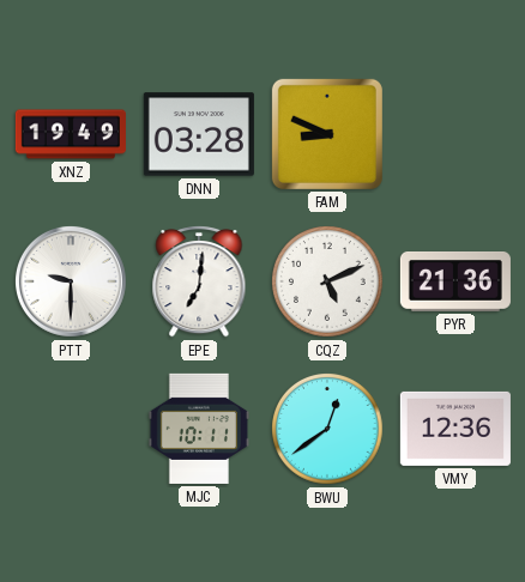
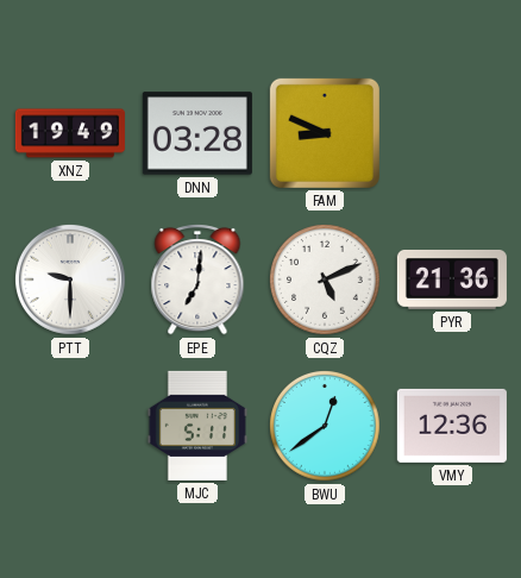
MJC: 10:11 -> 5:11
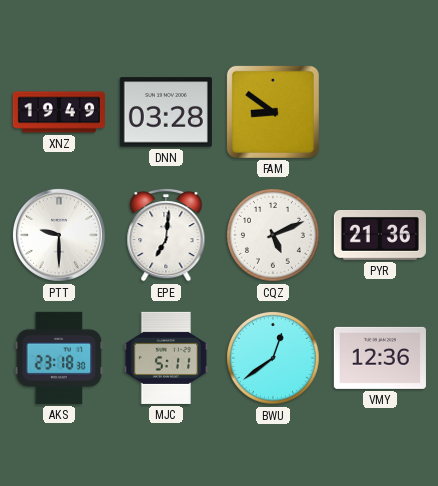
FAM: 8:49 -> 8:51
AKS: none -> 23:18
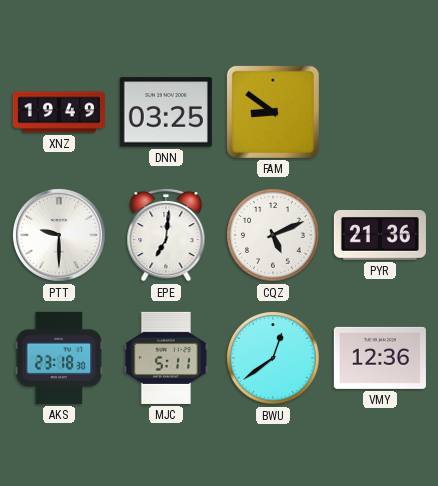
DNN: 03:28 -> 03:25
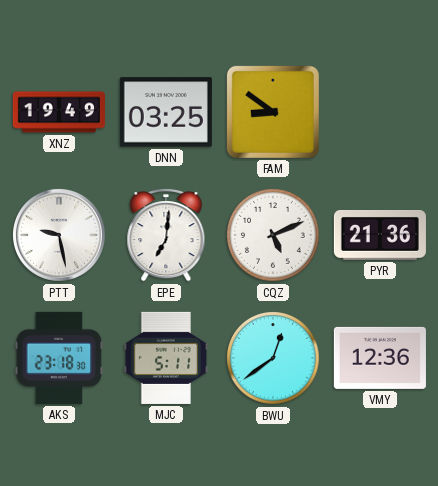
PTT: 9:30 -> 9:28
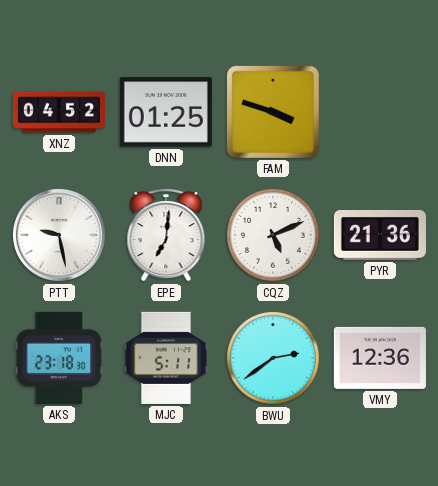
XNZ: 19:49 -> 04:52
DNN: 03:25 -> 01:25
FAM: 8:51 -> 3:48
BWU: 12:39 -> 2:39
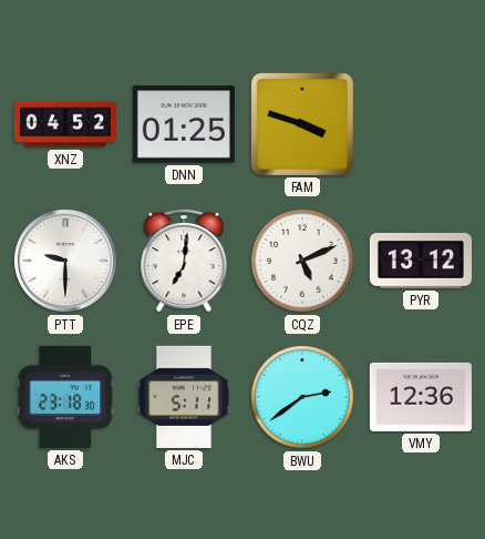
PTT: 9:28 -> 9:30
PYR: 21:36 -> 13:12
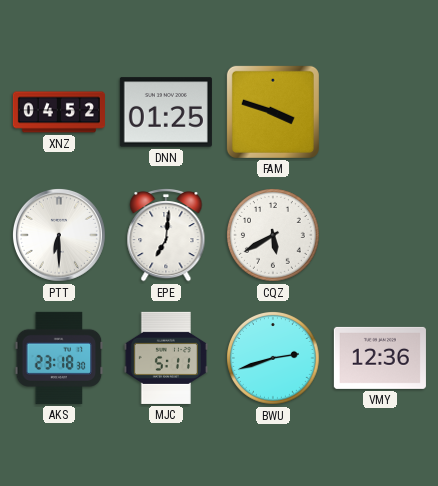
PTT: 9:30 -> 6:30
CQZ: 5:11 -> 5:40
PYR: 13:12 -> none
BWU: 2:39 -> 2:42
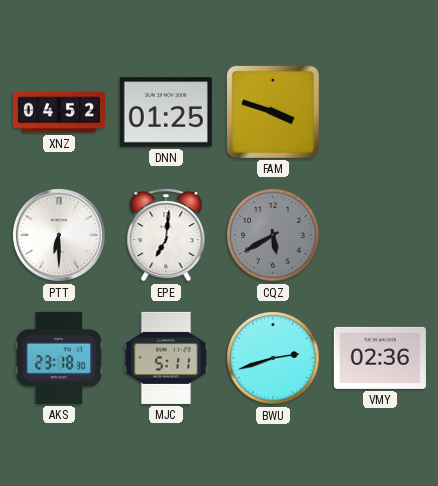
CQZ dial: white -> grey
VMY: 12:36 -> 02:36
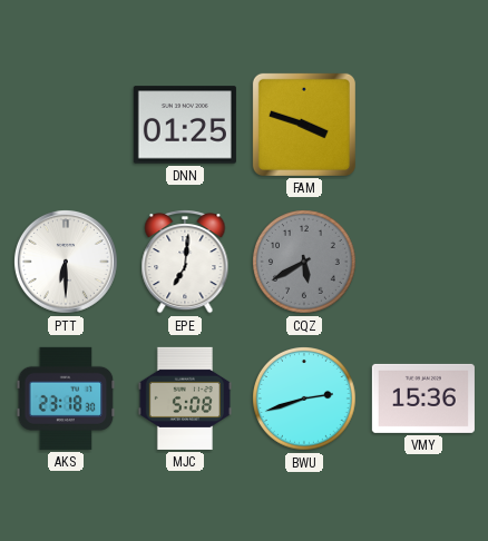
XNZ: 04:52 -> none
MJC: 5:11 -> 5:08
VMY: 02:36 -> 15:36
